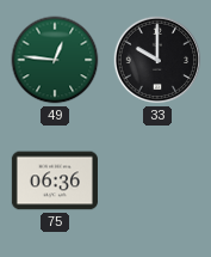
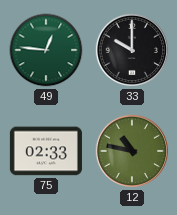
75: 06:36 -> 02:33
12: none -> 10:47
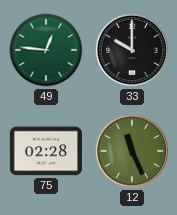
75: 02:33 -> 02:28
12: 10:47 -> 11:26
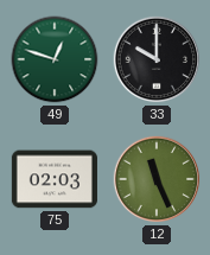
49: 12:46 -> 12:48
75: 02:28 -> 02:03
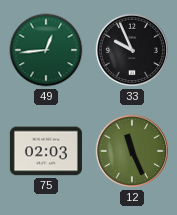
49: 12:48 -> 12:44
33: 10:00 -> 9:56
